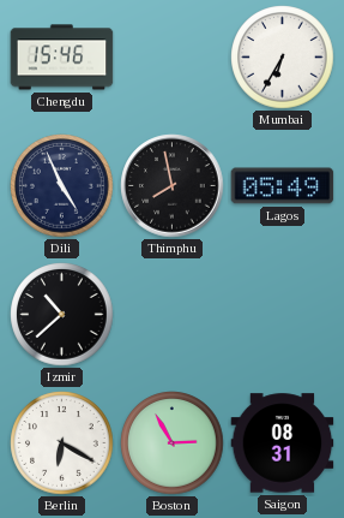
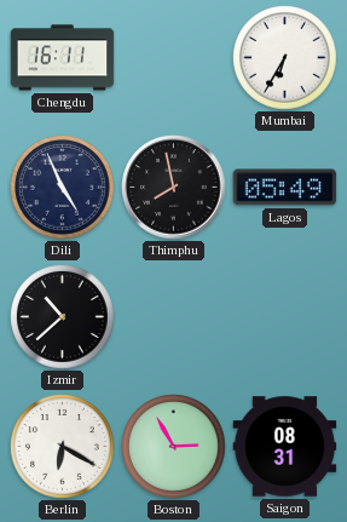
Chengdu: 15:46 -> 16:11
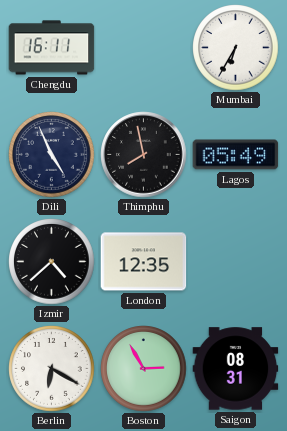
Izmir: 10:38 -> 4:38
London: none -> 12:35
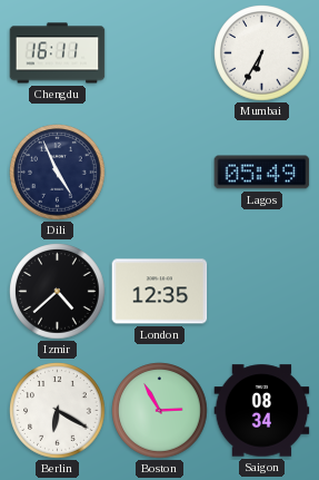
Thimphu: 7:58 -> none
Saigon: 08:31 -> 08:34
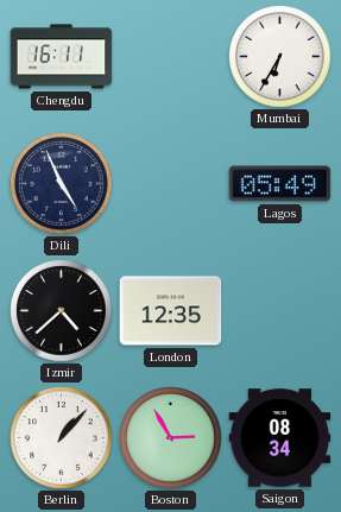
Berlin: 6:20 -> 1:07
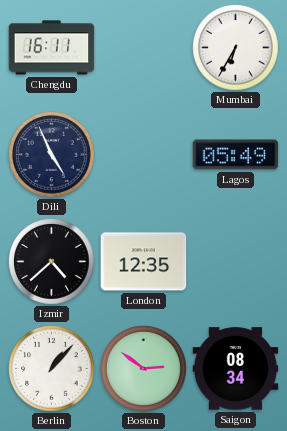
Boston: 2:55 -> 2:51
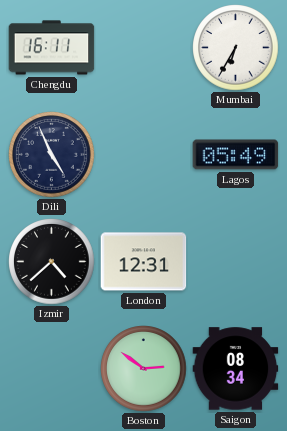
London: 12:35 -> 12:31
Berlin: 1:07 -> none
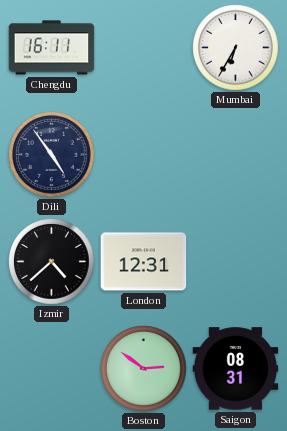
Dili: 4:56 -> 4:54
Lagos: 05:49 -> none
Saigon: 08:34 -> 08:31
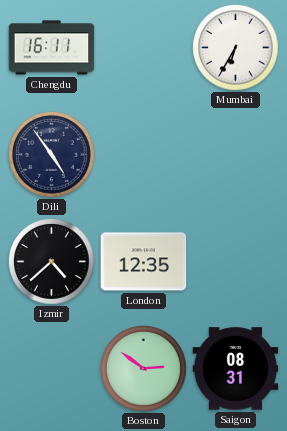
London: 12:31 -> 12:35
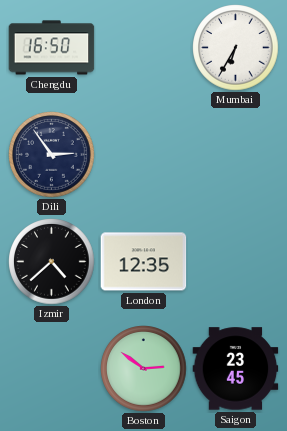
Chengdu: 16:11 -> 16:50
Dili: 4:54 -> 2:54
Saigon: 08:31 -> 23:45
